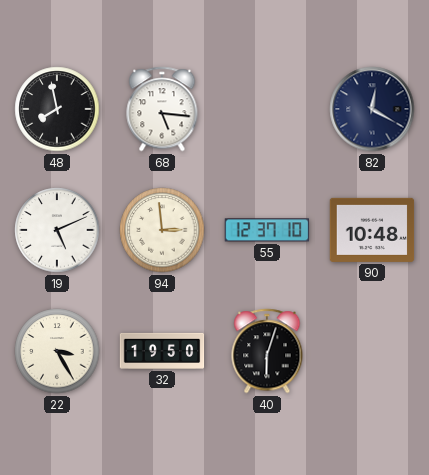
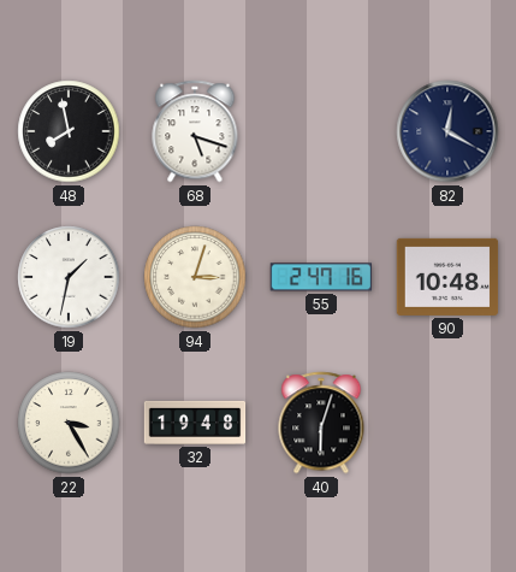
68: 5:16 -> 5:18
19: 5:11 -> 1:32
94: 2:59 -> 3:03
55: 12:37 -> 2:47
32: 19:50 -> 19:48
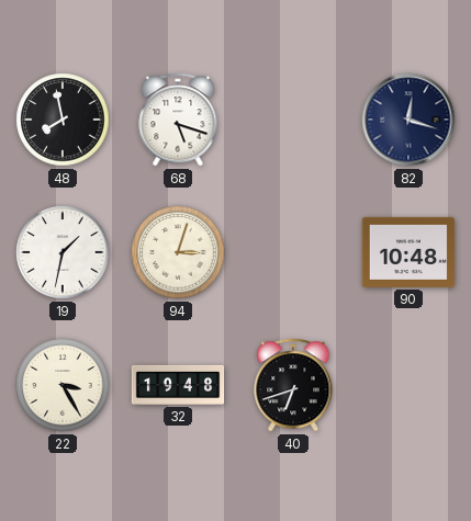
82: 12:20 -> 12:18
55: 2:47 -> none
40: 6:03 -> 6:42
